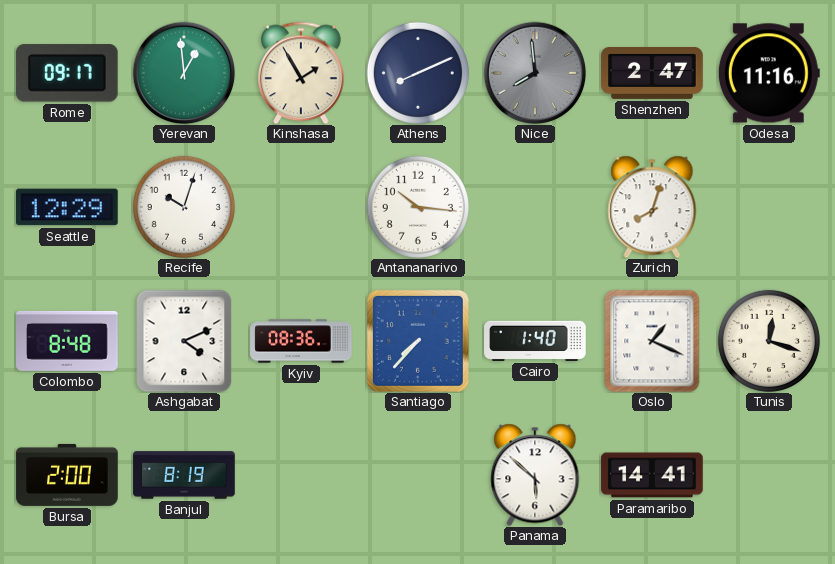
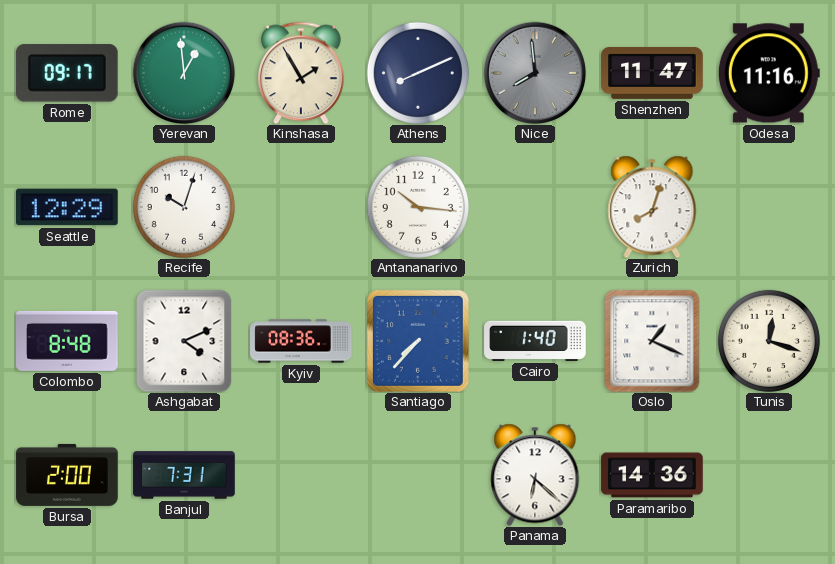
Shenzhen: 2:47 -> 11:47
Banjul: 8:19 -> 7:31
Panama: 5:52 -> 6:22
Paramaribo: 14:41 -> 14:36
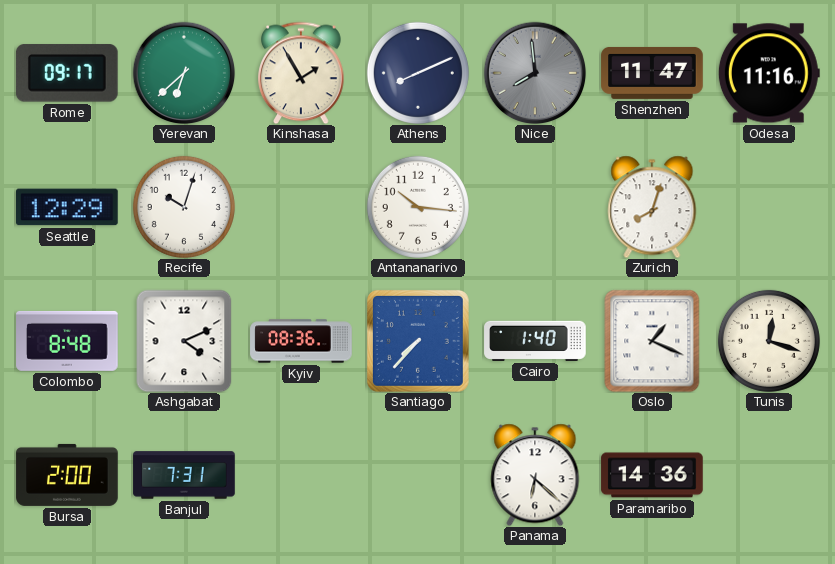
Yerevan: 12:59 -> 6:38
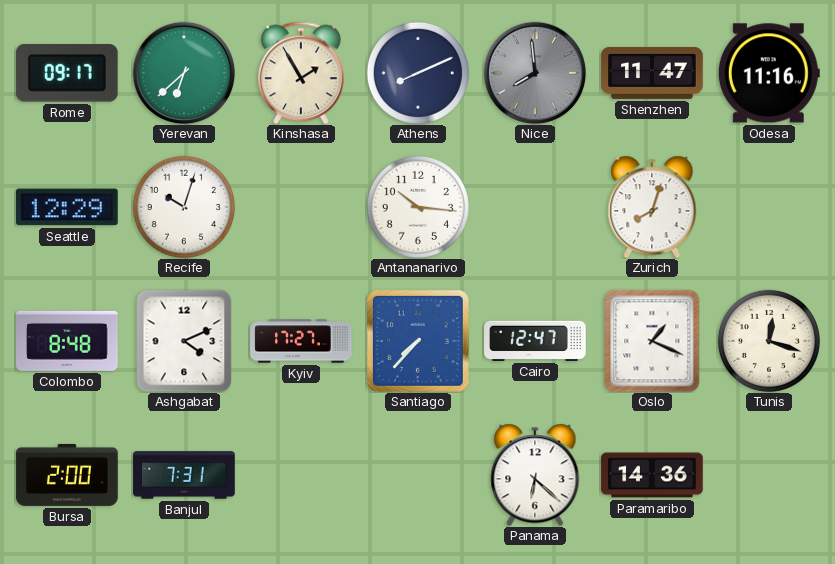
Kyiv: 08:36 -> 17:27
Cairo: 1:40 -> 12:47
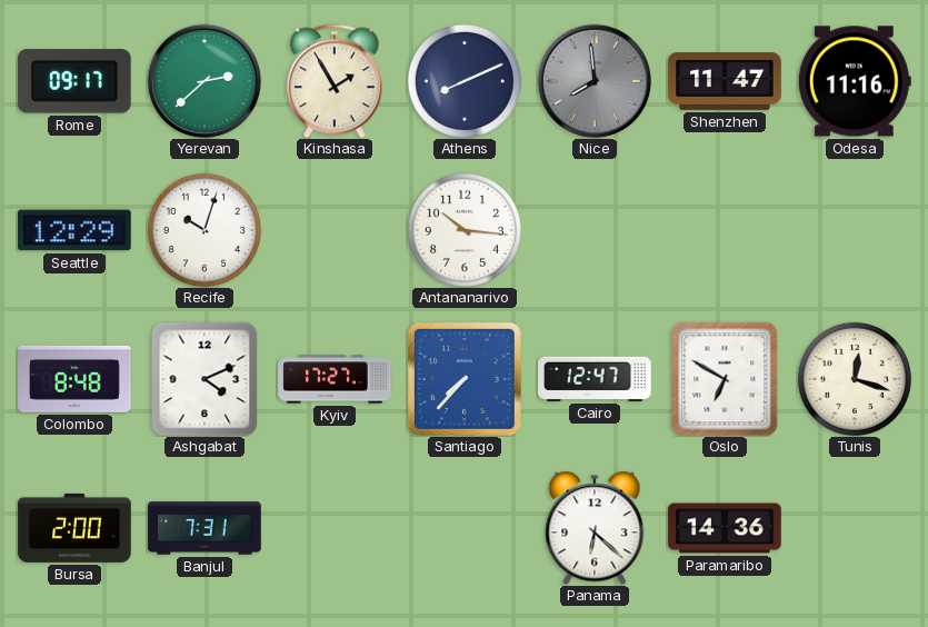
Yerevan: 6:38 -> 2:38
Zurich: 8:03 -> none
Oslo: 1:19 -> 6:50
